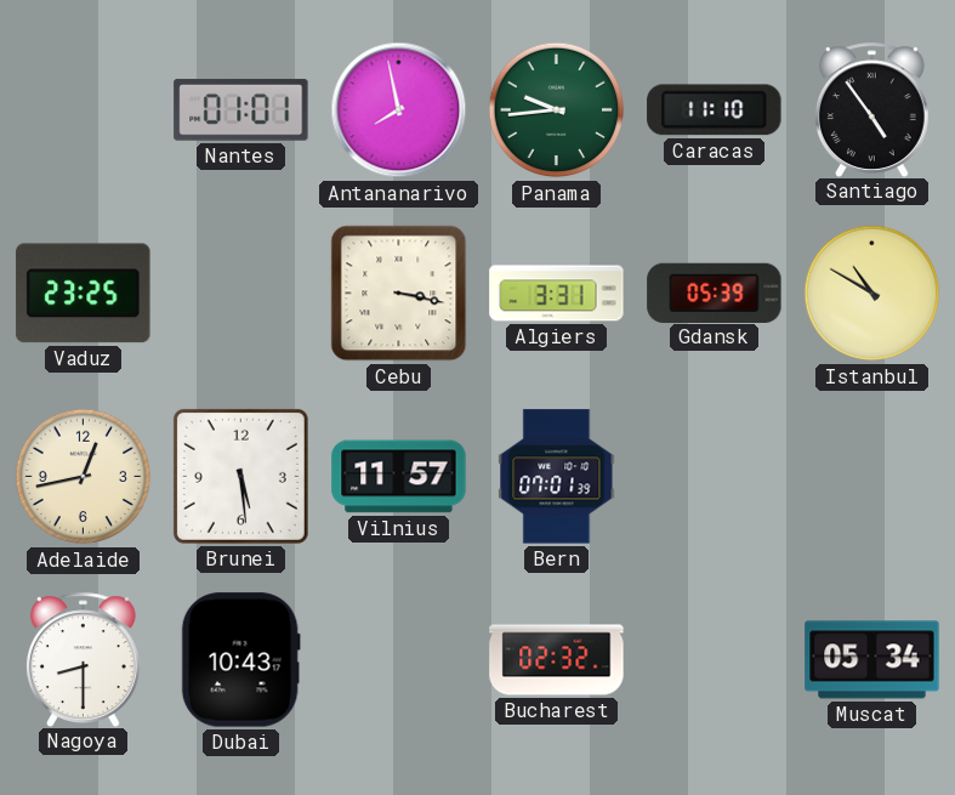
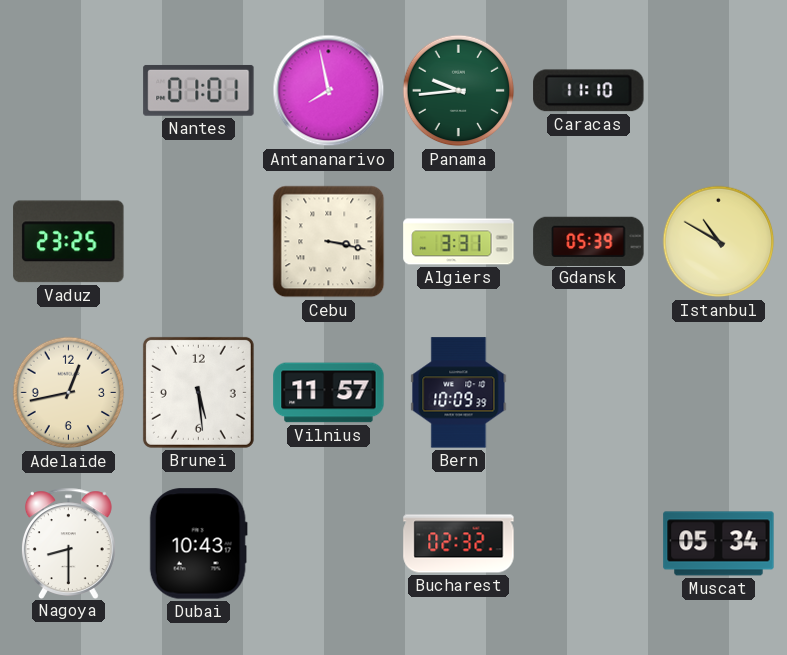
Santiago: 4:54 -> none
Bern: 07:01 -> 10:09
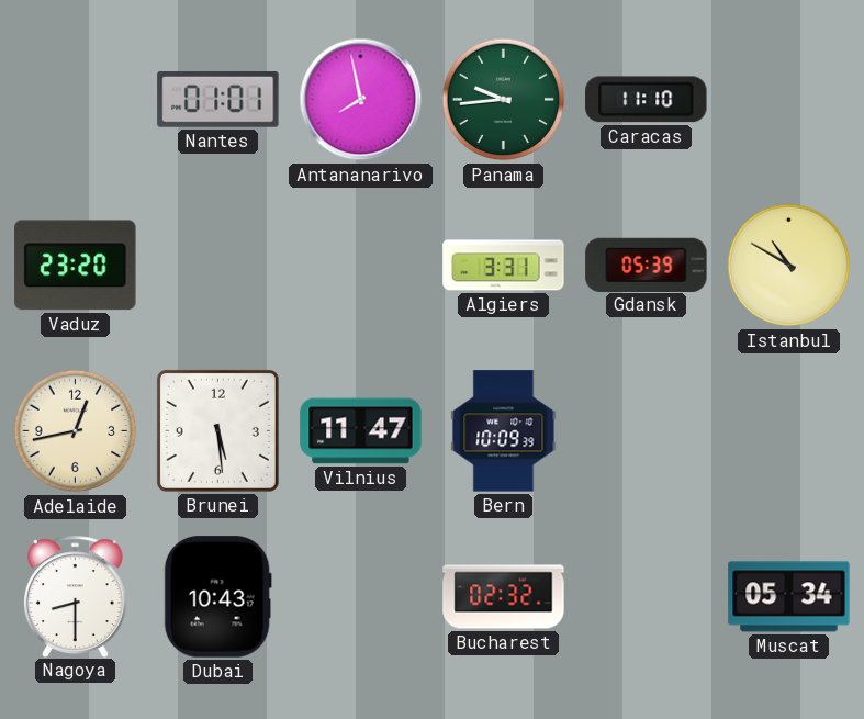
Vaduz: 23:25 -> 23:20
Cebu: 3:17 -> none
Vilnius: 11:57 -> 11:47
